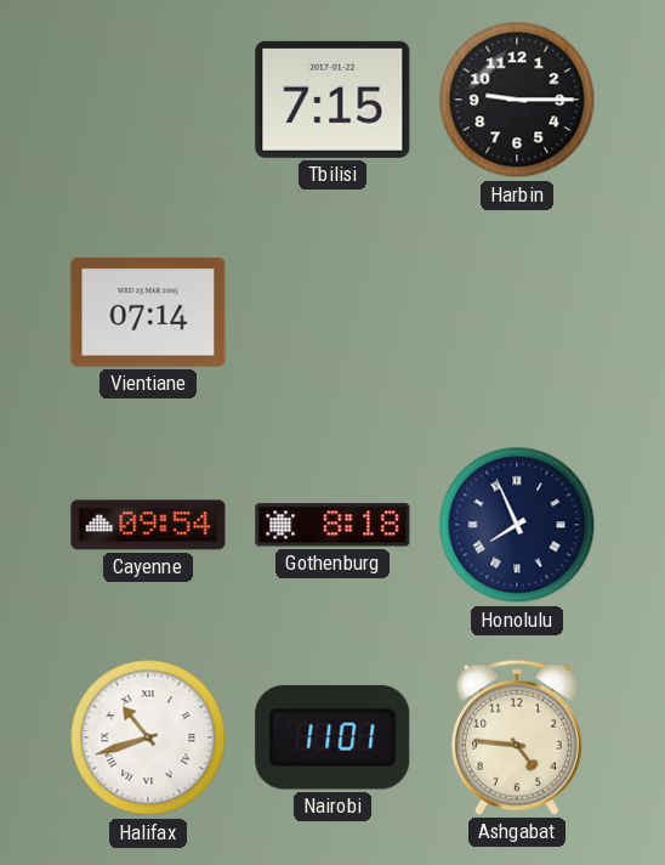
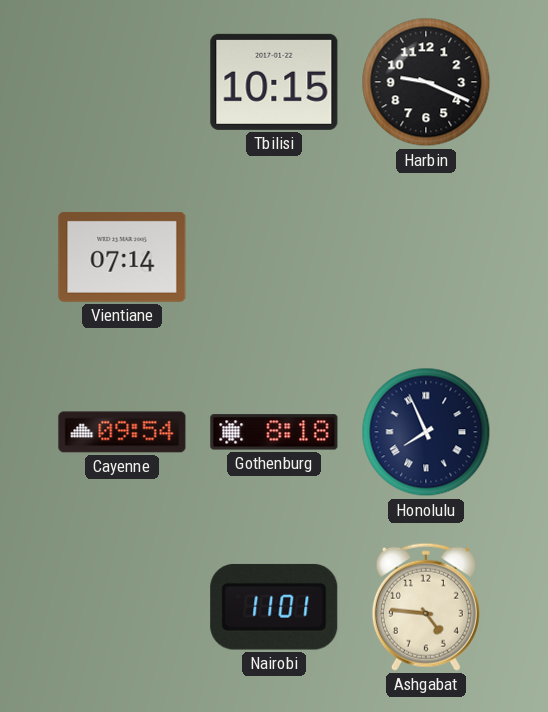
Tbilisi: 7:15 -> 10:15
Harbin: 9:15 -> 9:19
Halifax: 10:42 -> none
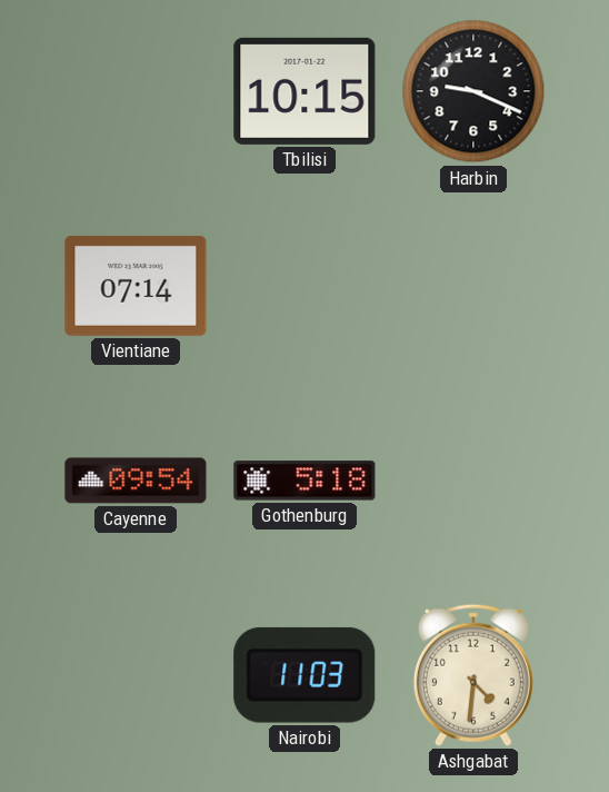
Gothenburg: 8:18 -> 5:18
Honolulu: 7:56 -> none
Nairobi: 11:01 -> 11:03
Ashgabat: 4:46 -> 4:31
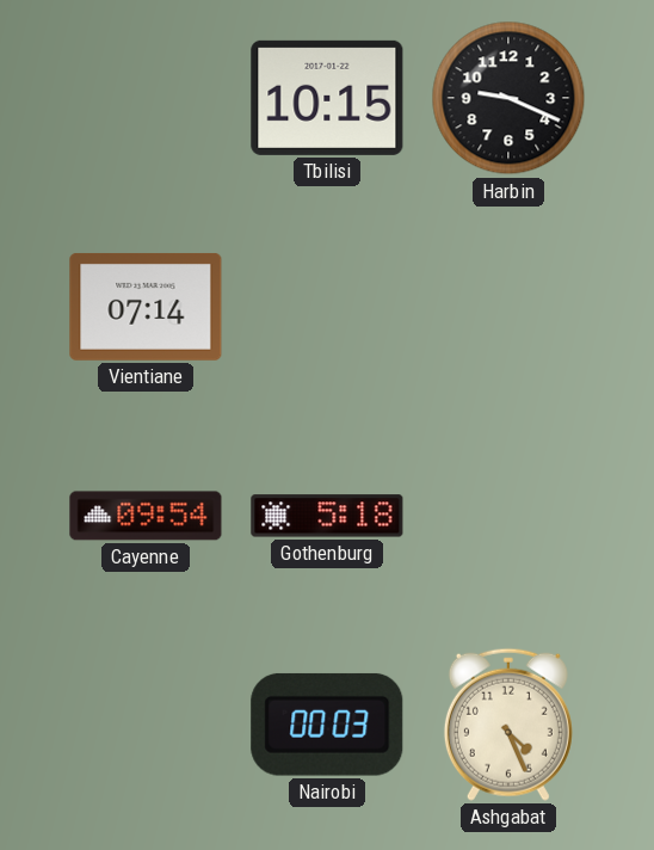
Nairobi: 11:03 -> 00:03
Ashgabat: 4:31 -> 4:26
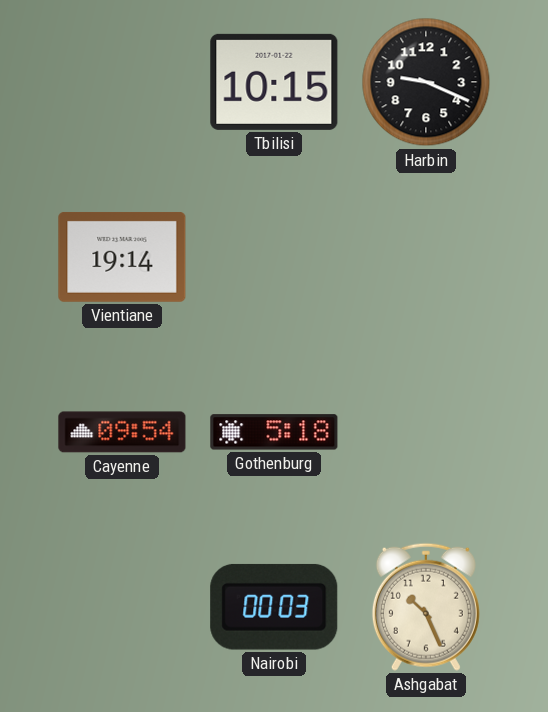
Vientiane: 07:14 -> 19:14
Ashgabat: 4:26 -> 10:26
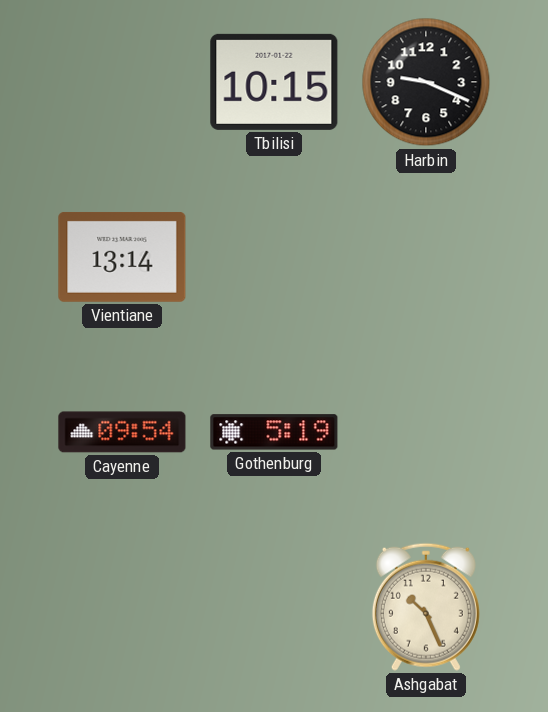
Vientiane: 19:14 -> 13:14
Gothenburg: 5:18 -> 5:19
Nairobi: 00:03 -> none
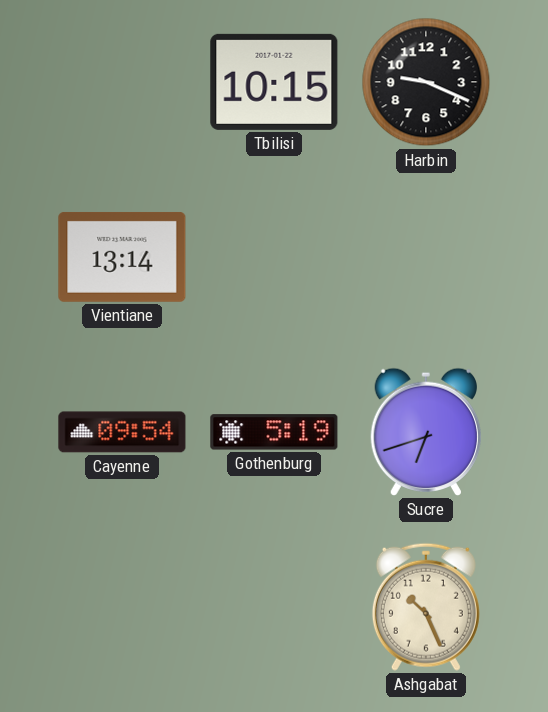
Sucre: none -> 6:42
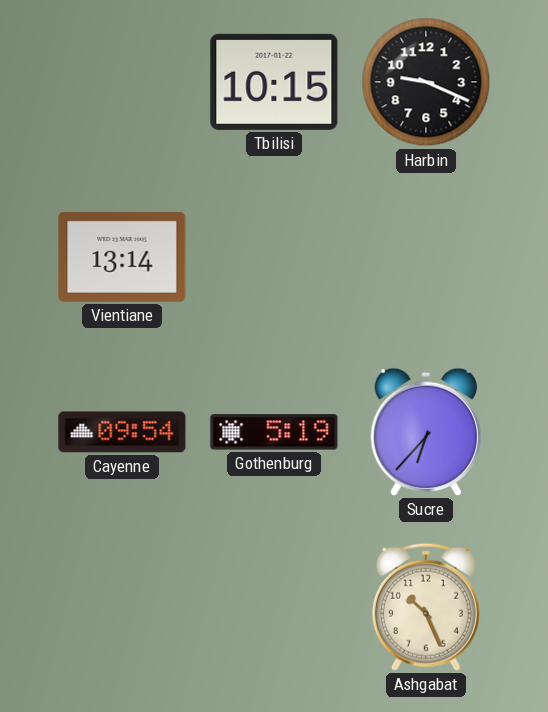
Sucre: 6:42 -> 6:37
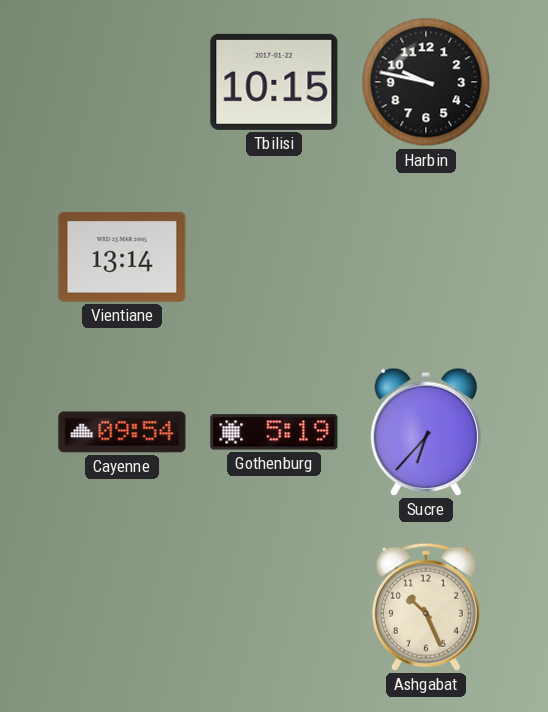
Harbin: 9:19 -> 9:47
